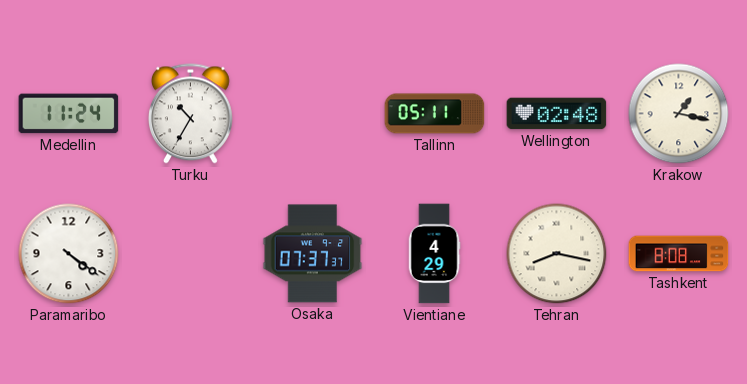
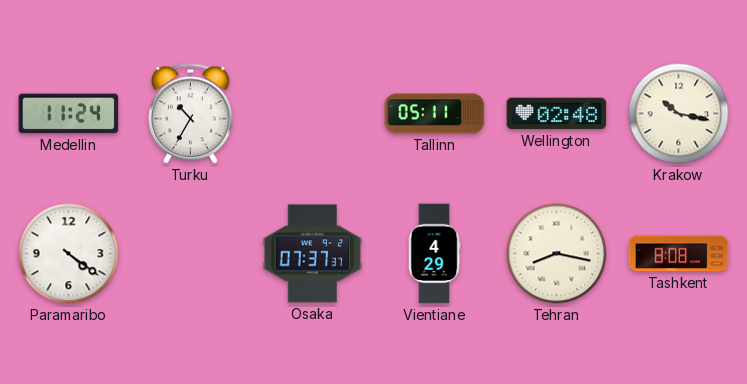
Krakow: 1:17 -> 10:17
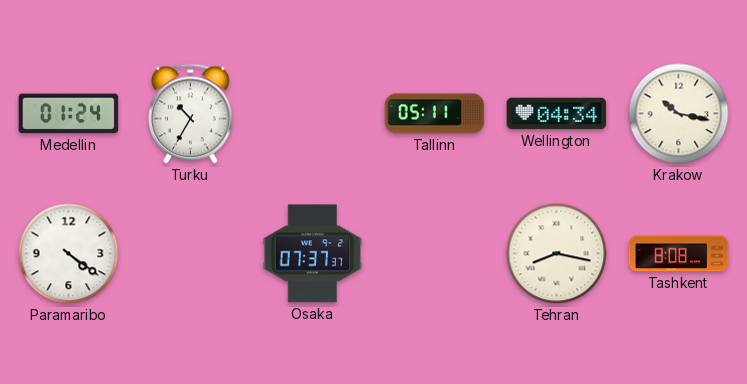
Medellin: 11:24 -> 01:24
Wellington: 02:48 -> 04:34
Vientiane: 4:29 -> none
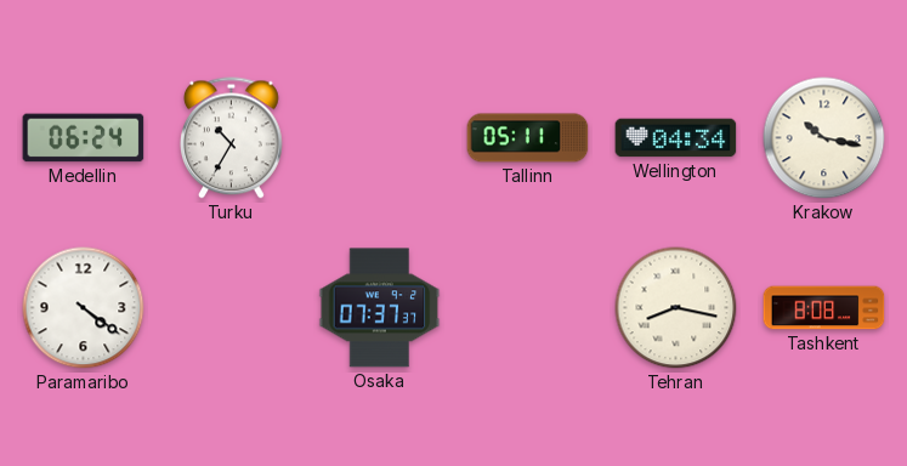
Medellin: 01:24 -> 06:24
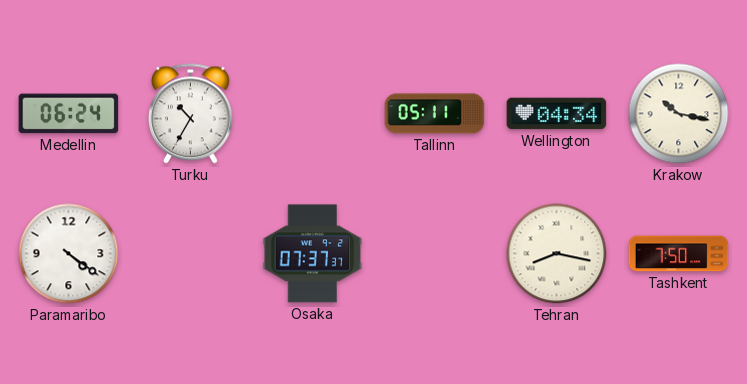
Tashkent: 8:08 -> 7:50
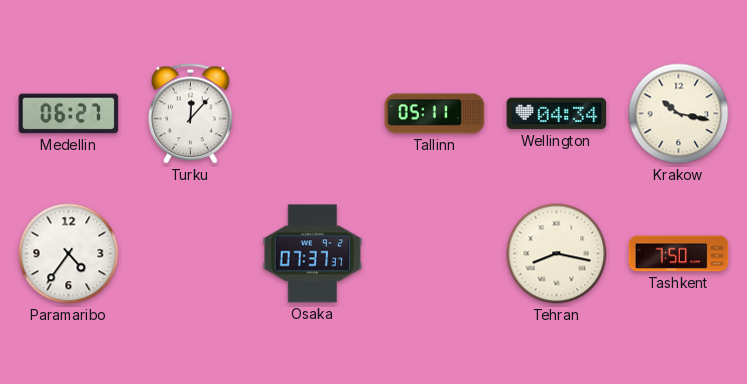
Medellin: 06:24 -> 06:27
Turku: 10:35 -> 12:07
Paramaribo: 4:21 -> 4:36
